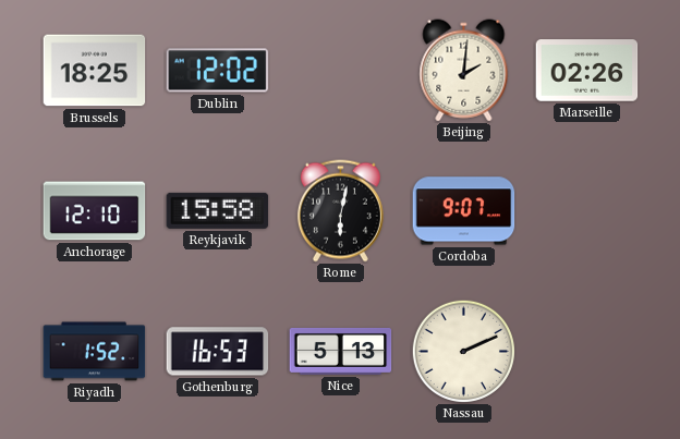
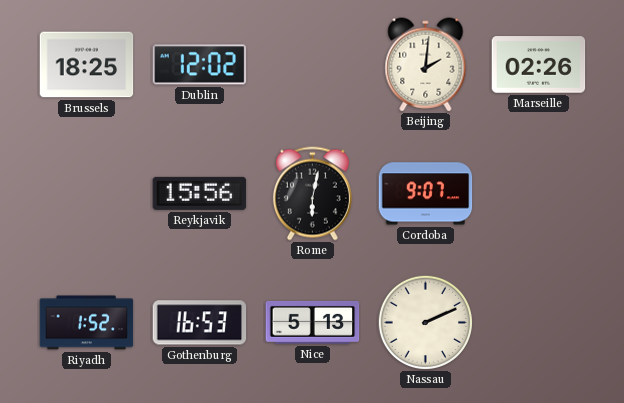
Anchorage: 12:10 -> none
Reykjavik: 15:58 -> 15:56
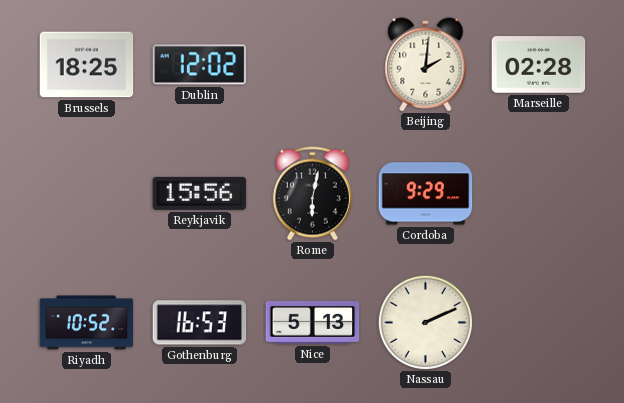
Marseille: 02:26 -> 02:28
Cordoba: 9:07 -> 9:29
Riyadh: 1:52 -> 10:52
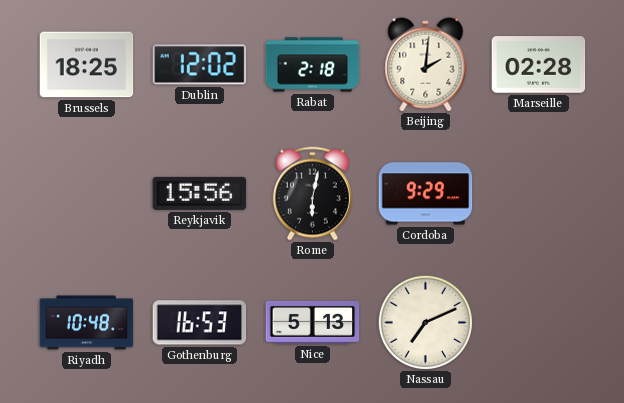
Rabat: none -> 2:18
Riyadh: 10:52 -> 10:48
Nassau: 2:11 -> 7:11
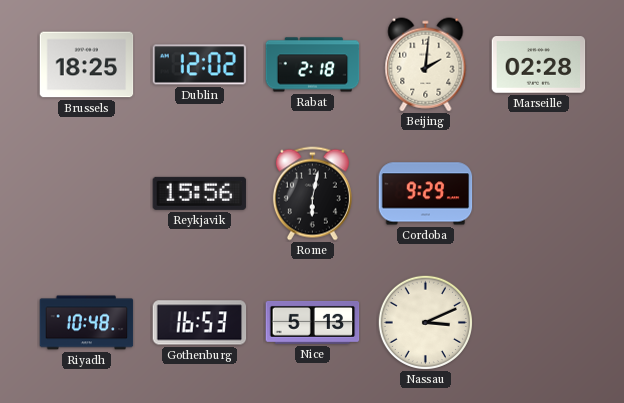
Nassau: 7:11 -> 3:11
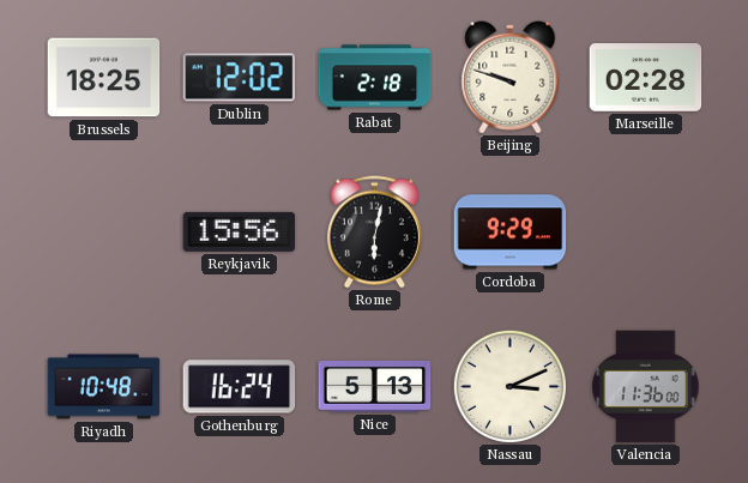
Beijing: 2:01 -> 9:48
Gothenburg: 16:53 -> 16:24
Valencia: none -> 11:36
